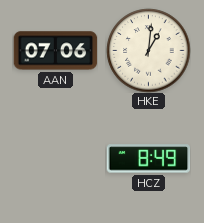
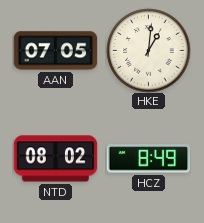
AAN: 07:06 -> 07:05
NTD: none -> 08:02
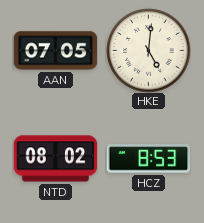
HKE: 1:01 -> 5:01
HCZ: 8:49 -> 8:53
